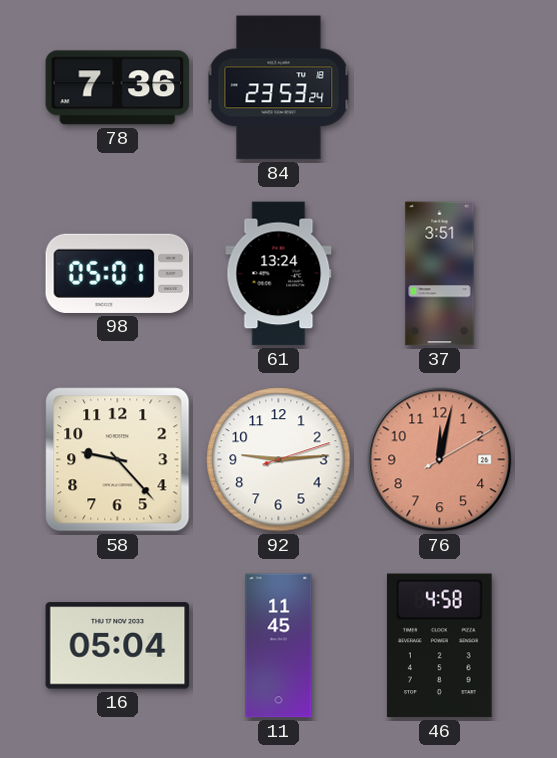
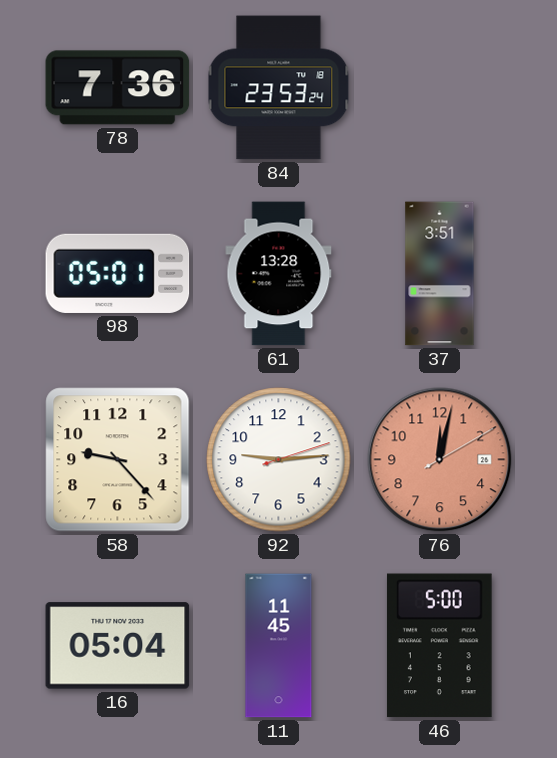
61: 13:24 -> 13:28
46: 4:58 -> 5:00
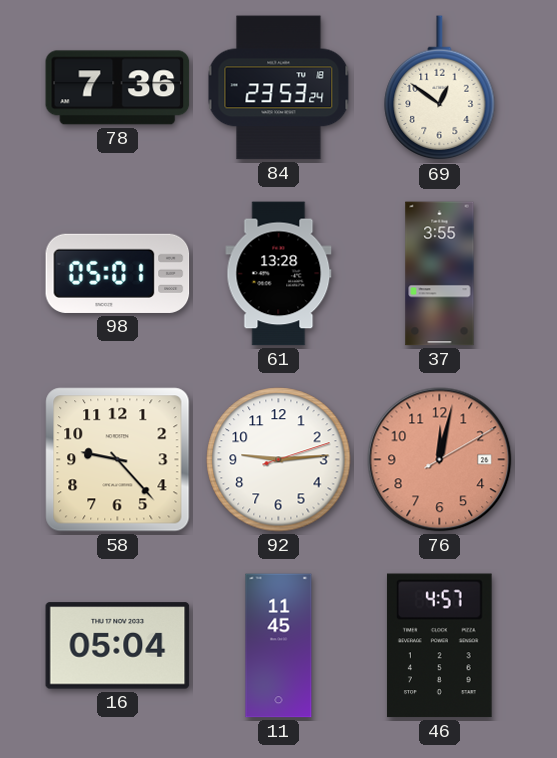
69: none -> 12:51
37: 3:51 -> 3:55
46: 5:00 -> 4:57
